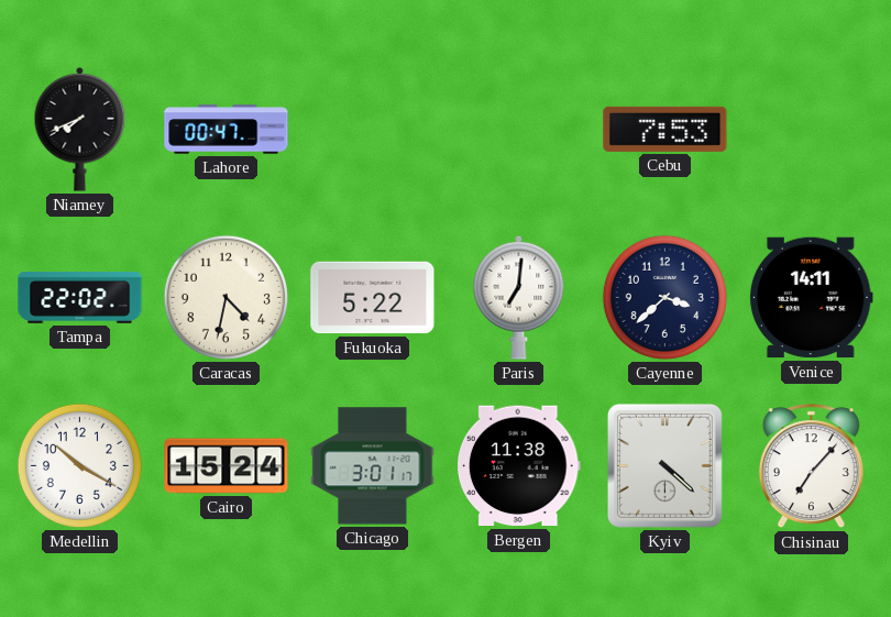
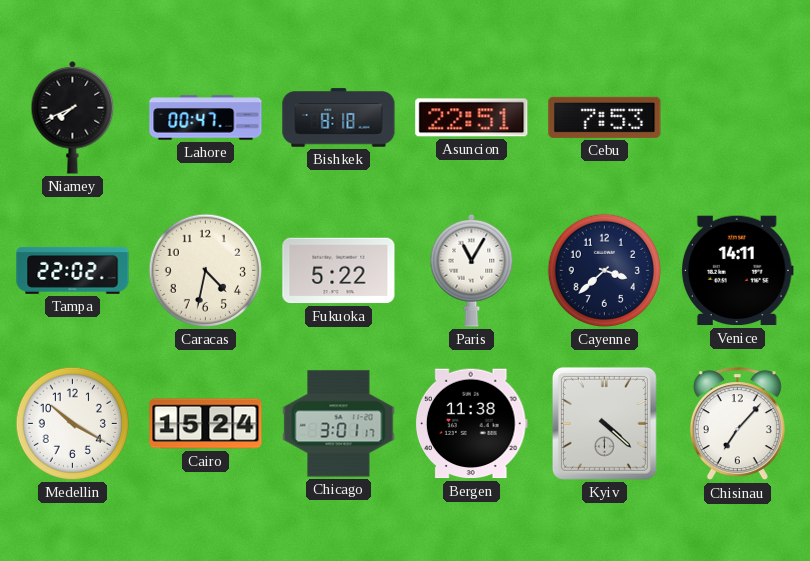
Bishkek: none -> 8:18
Asuncion: none -> 22:51
Paris: 7:01 -> 11:05
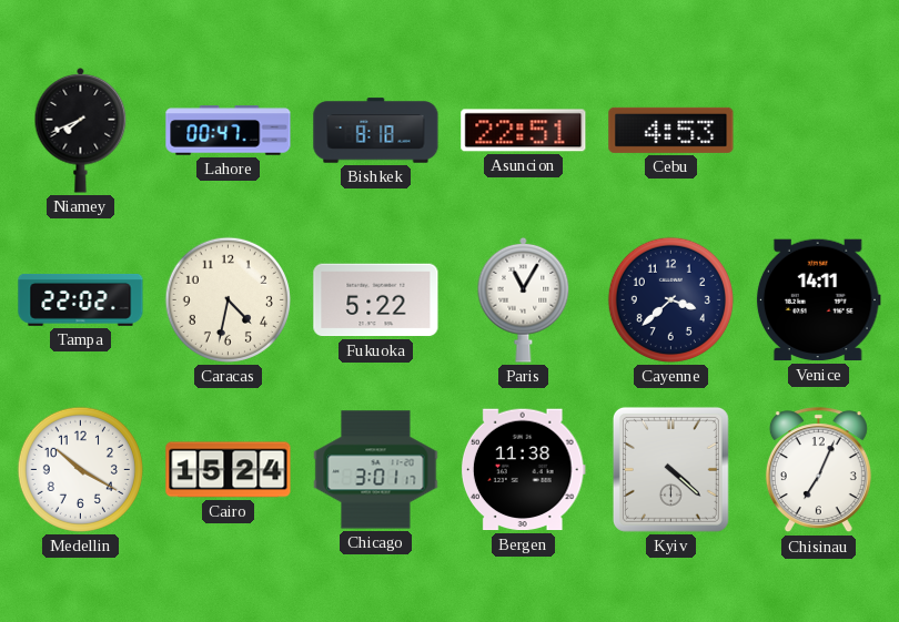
Cebu: 7:53 -> 4:53
Chisinau: 7:07 -> 7:04
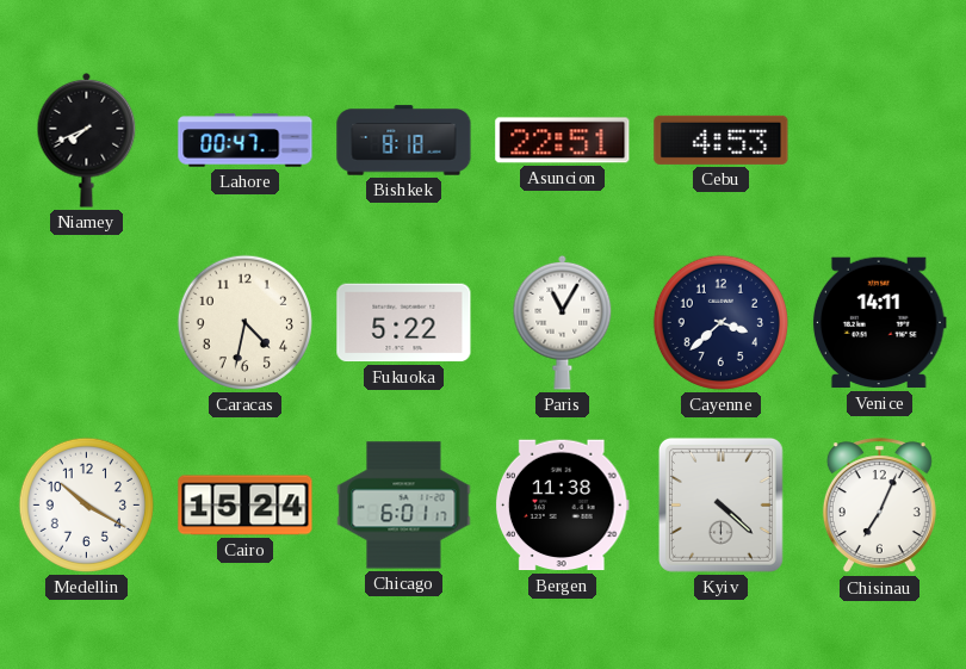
Tampa: 22:02 -> none
Chicago: 3:01 -> 6:01
